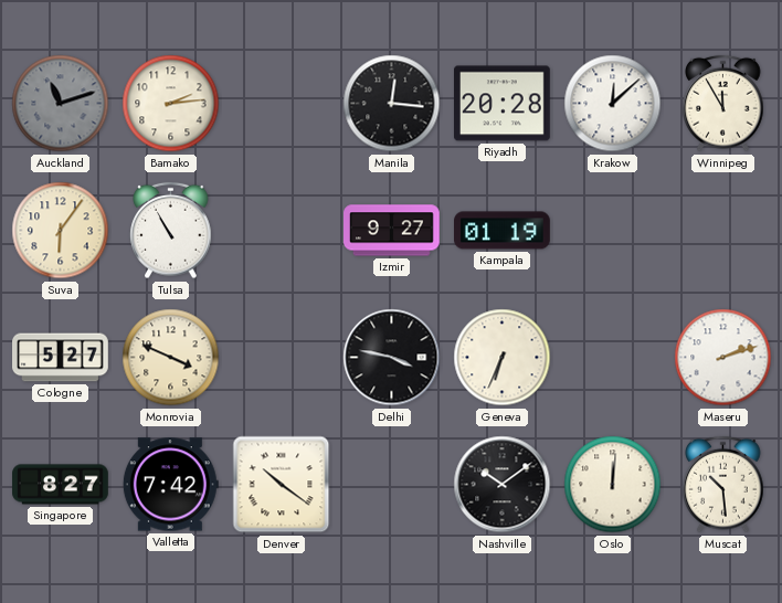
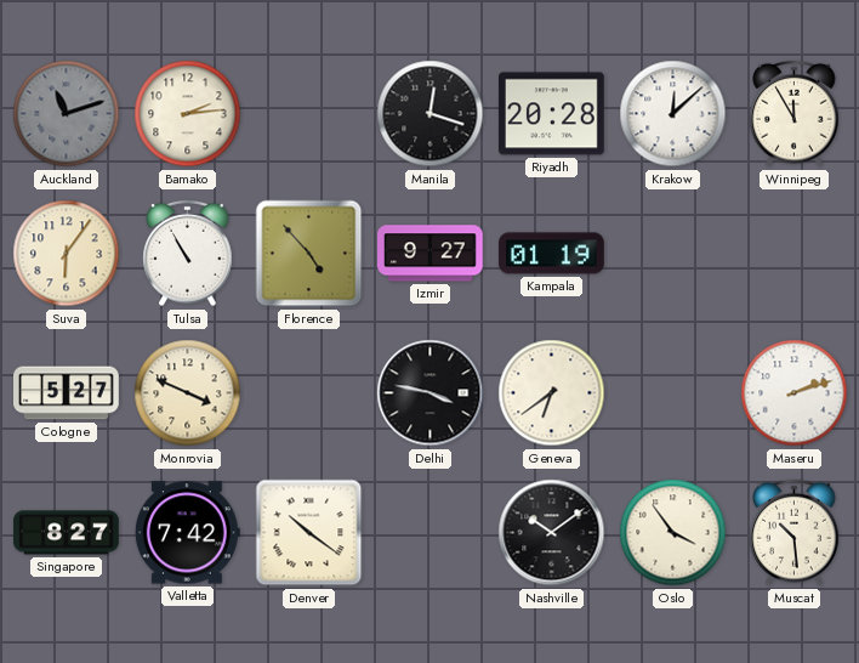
Manila: 12:16 -> 12:18
Florence: none -> 4:53
Geneva: 6:34 -> 6:39
Oslo: 12:01 -> 3:54
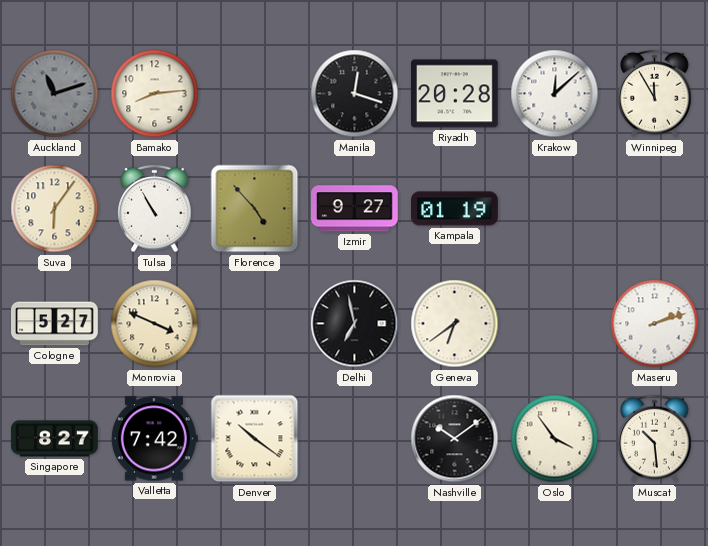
Bamako: 2:14 -> 8:14
Delhi: 3:47 -> 6:58
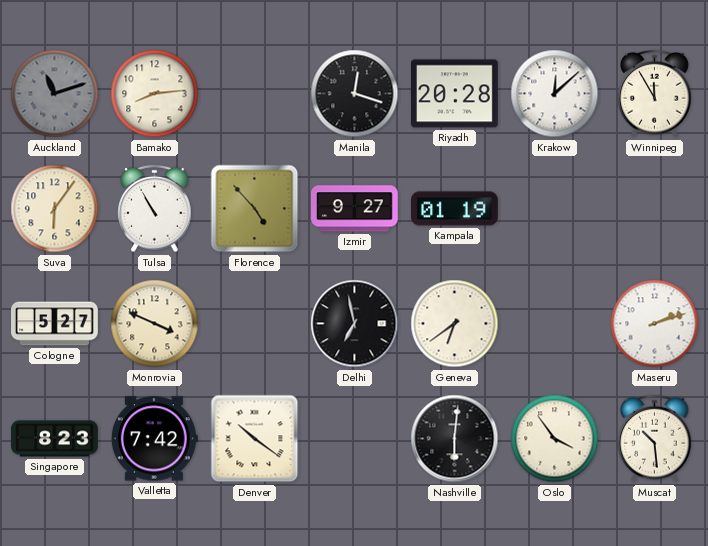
Singapore: 8:27 -> 8:23
Nashville: 10:09 -> 6:01
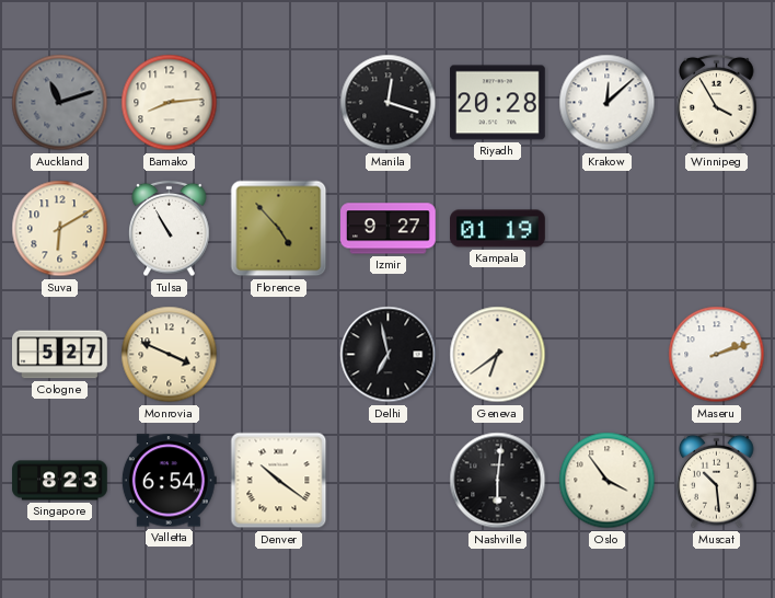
Winnipeg: 11:55 -> 3:55
Suva: 6:06 -> 6:10
Valletta: 7:42 -> 6:54
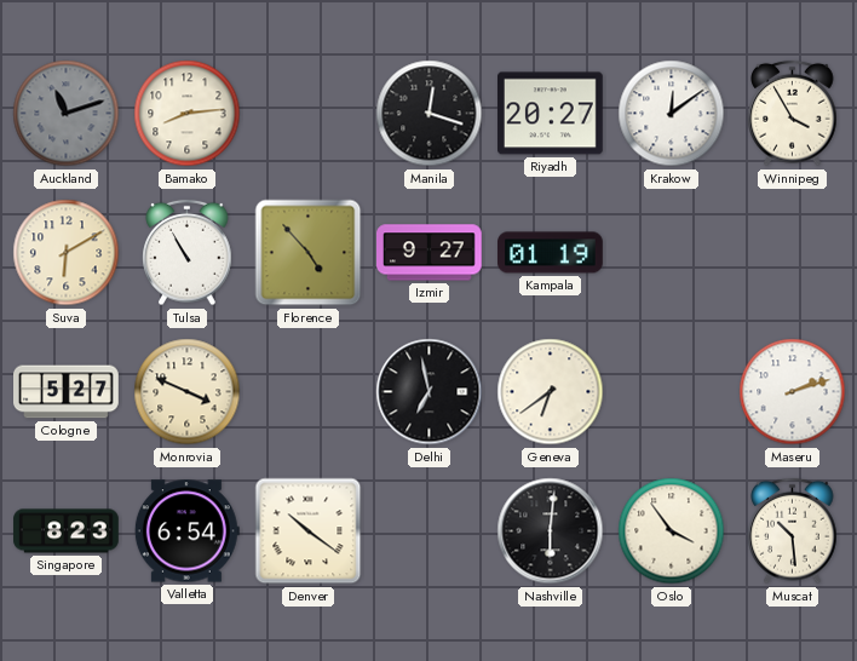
Riyadh: 20:28 -> 20:27
Krakow: 12:08 -> 12:09
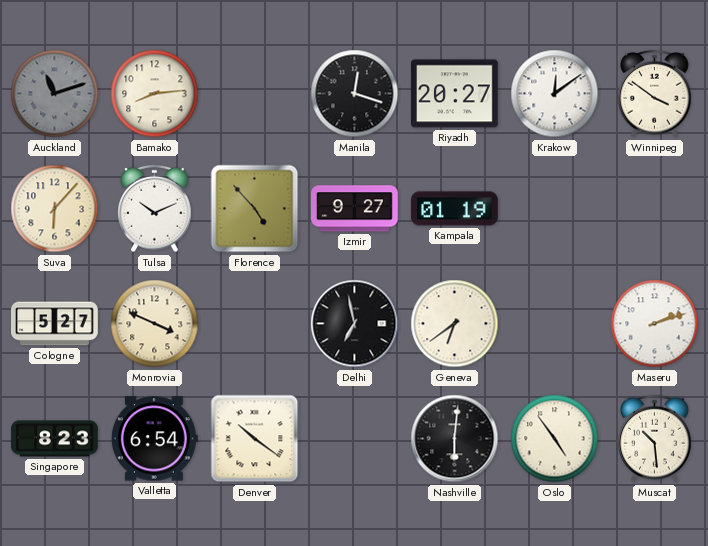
Winnipeg: 3:55 -> 3:51
Suva: 6:10 -> 6:07
Tulsa: 10:55 -> 10:11
Oslo: 3:54 -> 4:54
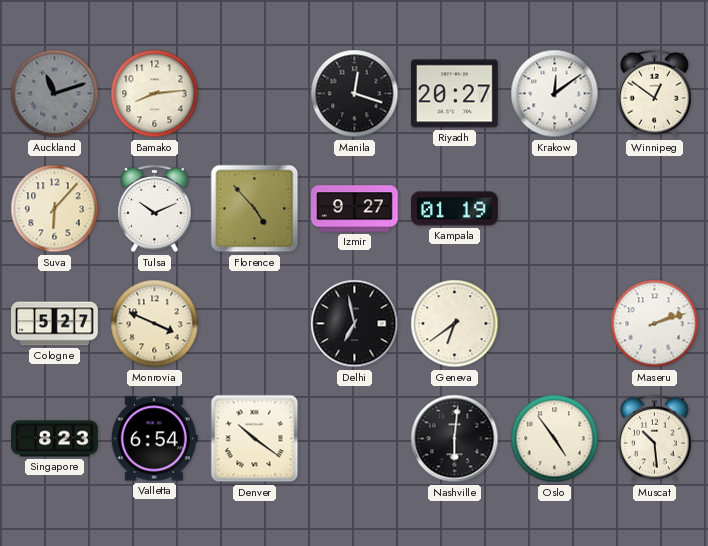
Winnipeg: 3:51 -> 12:51
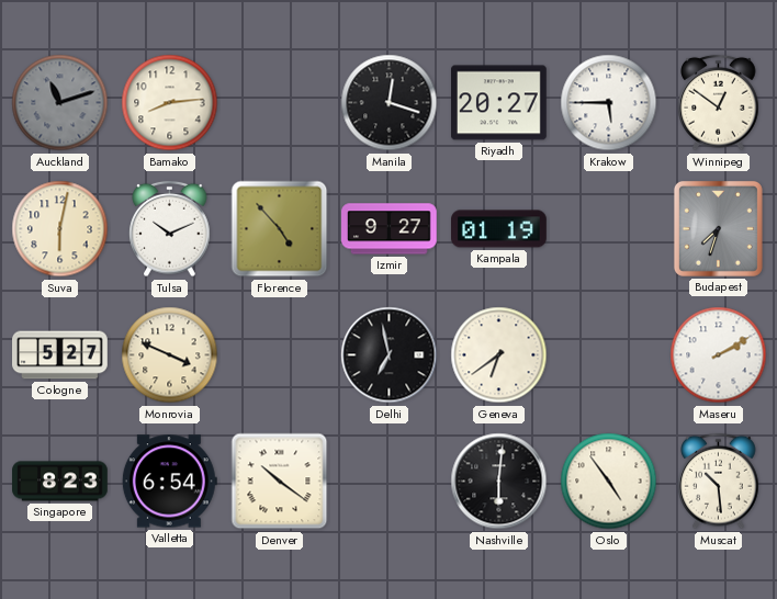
Krakow: 12:09 -> 5:45
Suva: 6:07 -> 6:02
Budapest: none -> 7:33
Maseru: 2:12 -> 2:10
